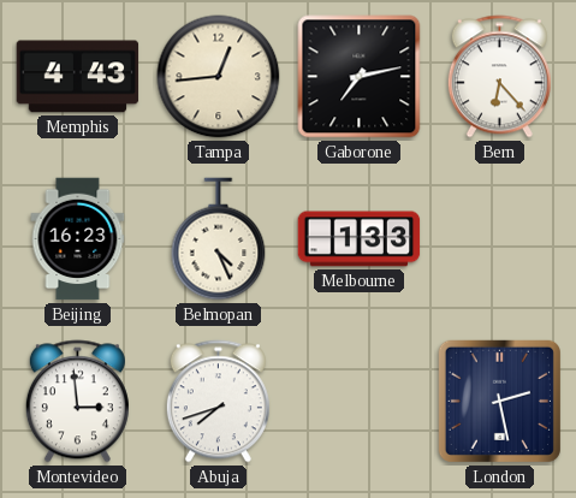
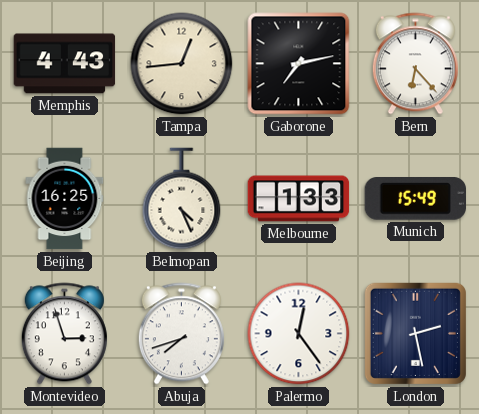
Beijing: 16:23 -> 16:25
Munich: none -> 15:49
Montevideo: 2:59 -> 2:57
Palermo: none -> 12:24
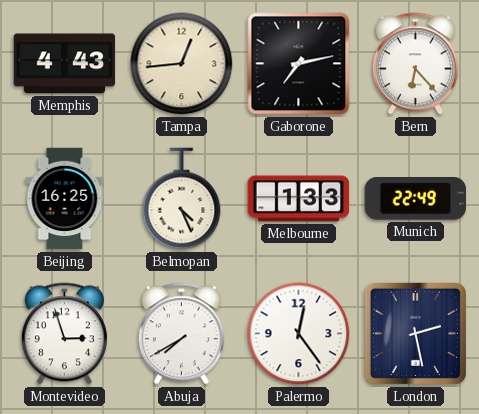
Munich: 15:49 -> 22:49
Abuja: 7:42 -> 7:40
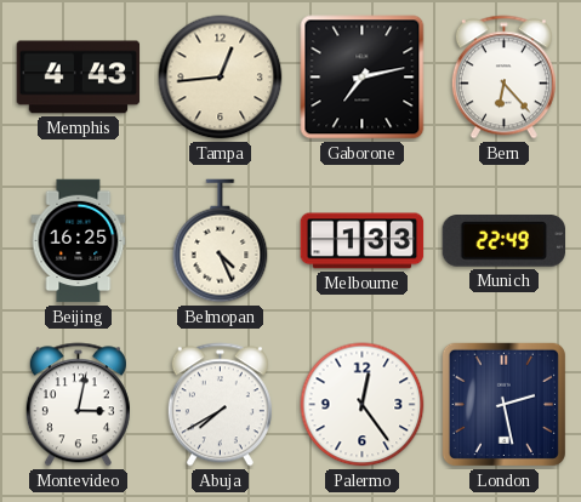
Montevideo: 2:57 -> 3:02
